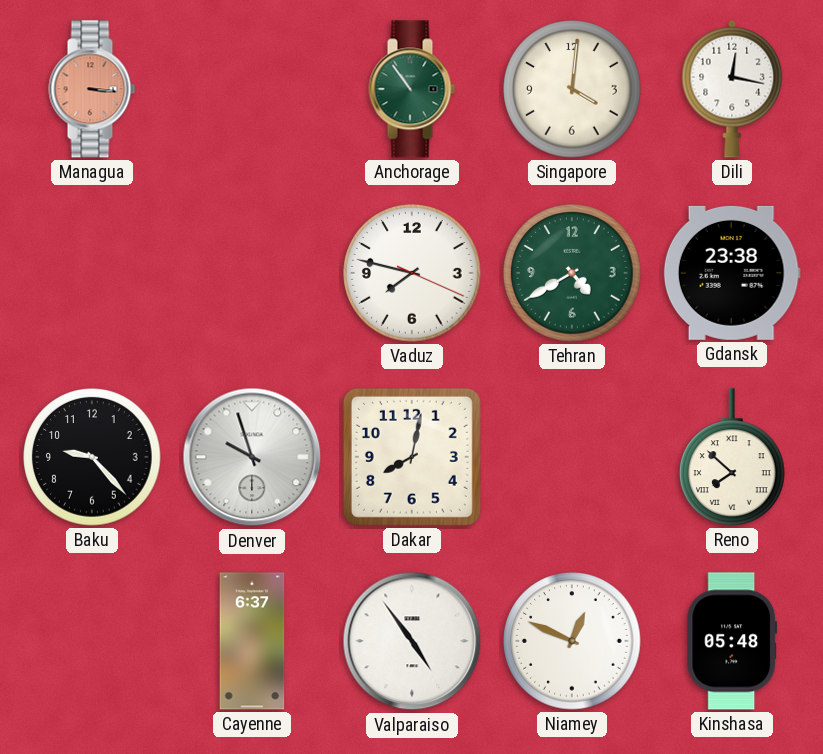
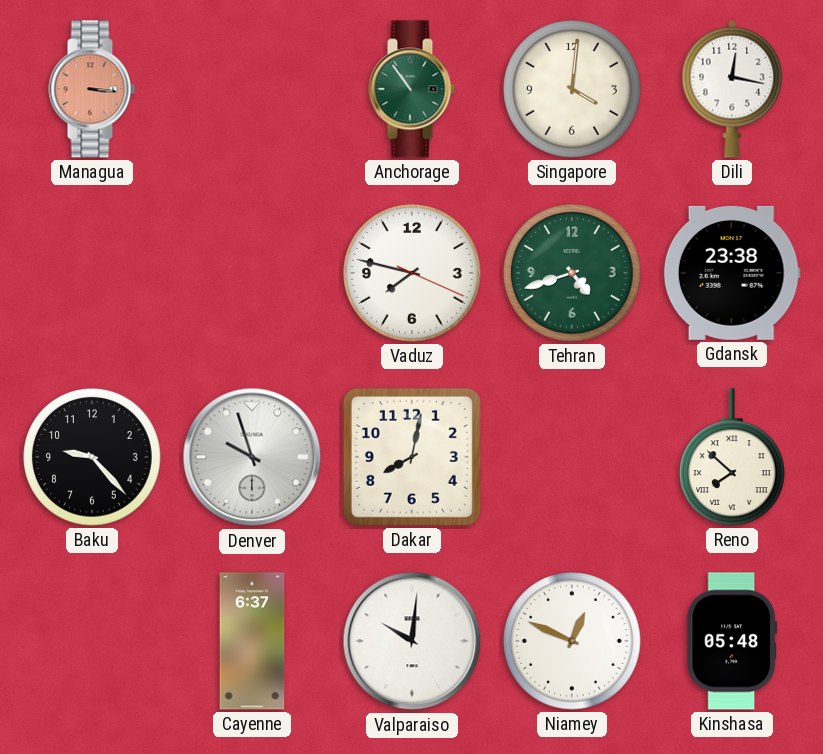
Tehran: 4:40 -> 4:42
Valparaiso: 4:54 -> 10:01
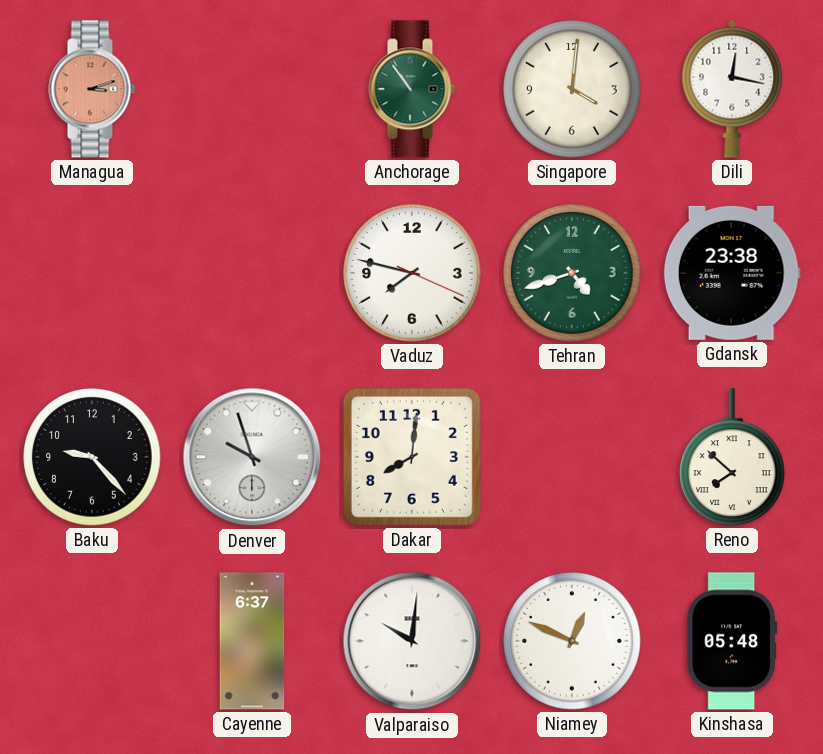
Managua: 3:16 -> 3:12
Dakar: 8:02 -> 8:01
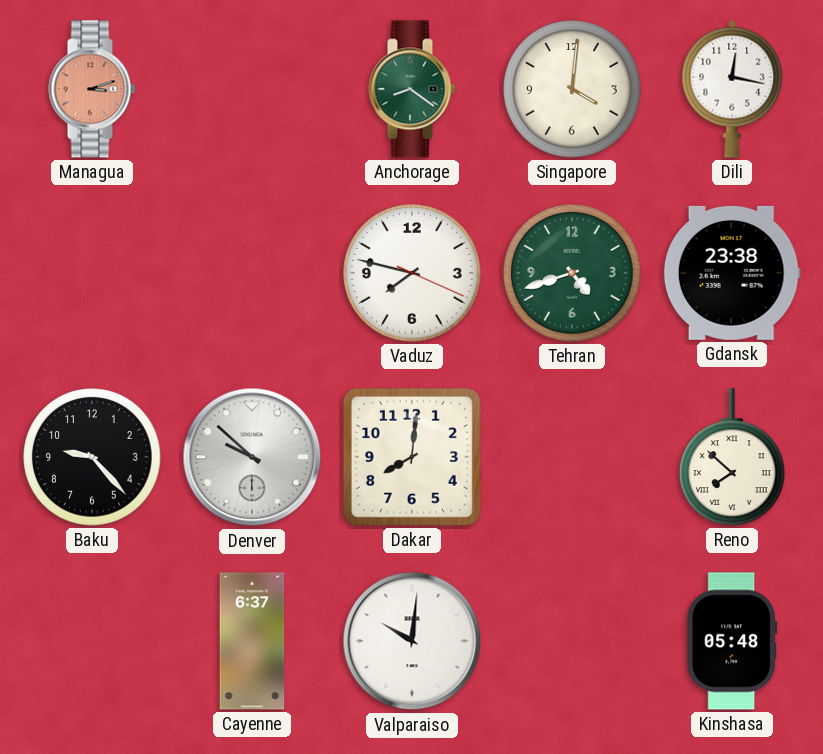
Anchorage: 10:54 -> 8:21
Denver: 9:57 -> 9:52
Niamey: 12:49 -> none
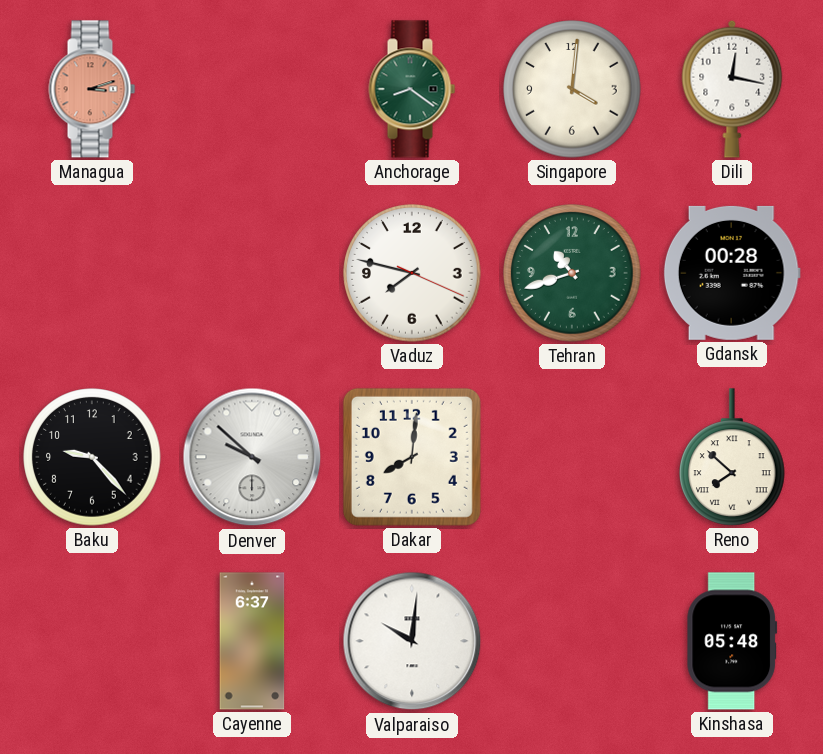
Tehran: 4:42 -> 10:42
Gdansk: 23:38 -> 00:28
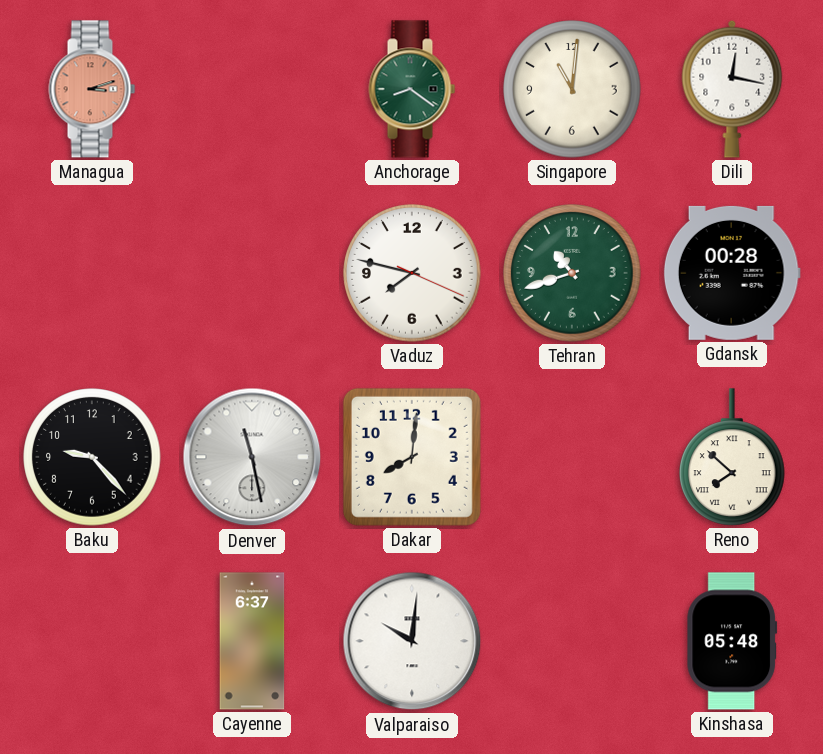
Singapore: 4:01 -> 11:01
Denver: 9:52 -> 11:28
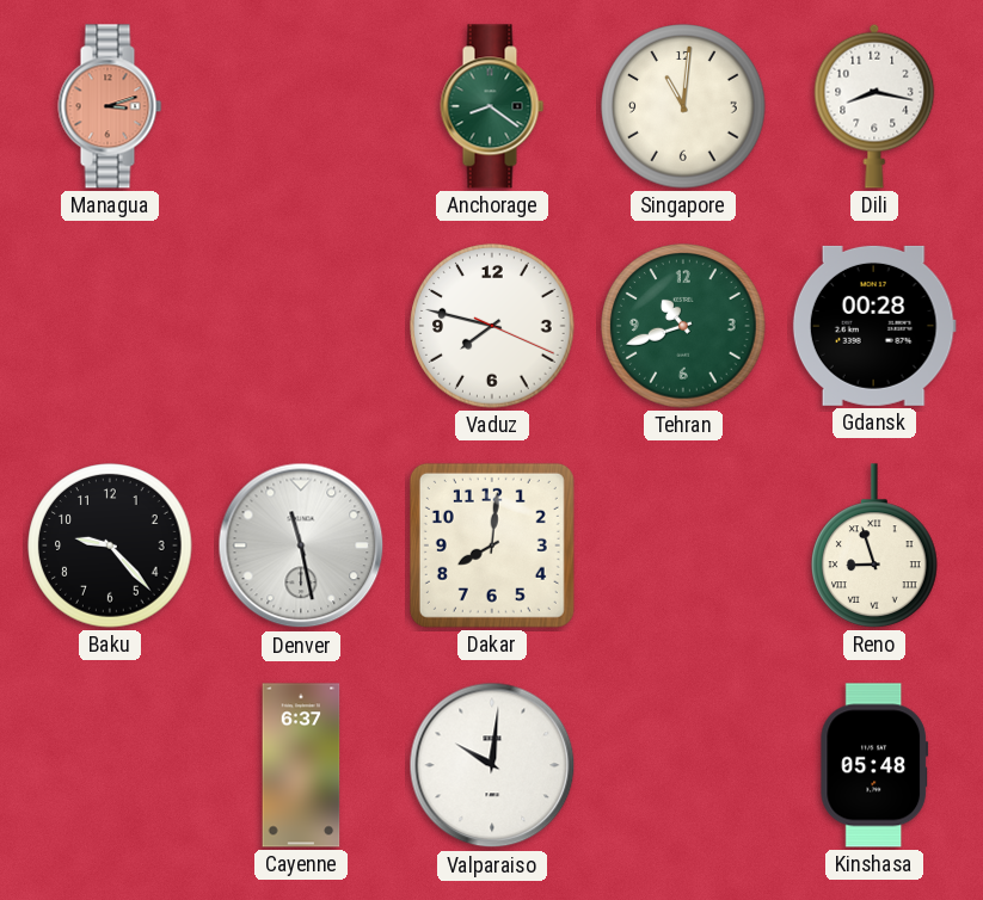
Dili: 12:17 -> 8:17
Reno: 7:52 -> 8:57
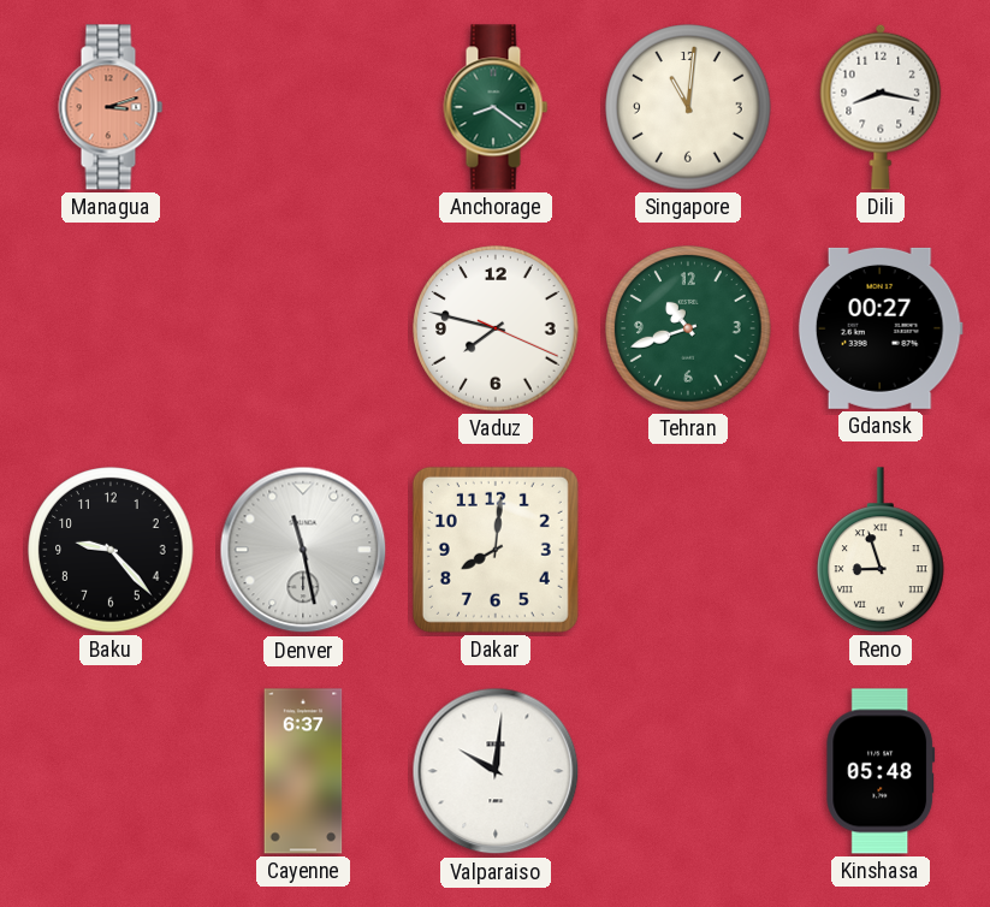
Gdansk: 00:28 -> 00:27
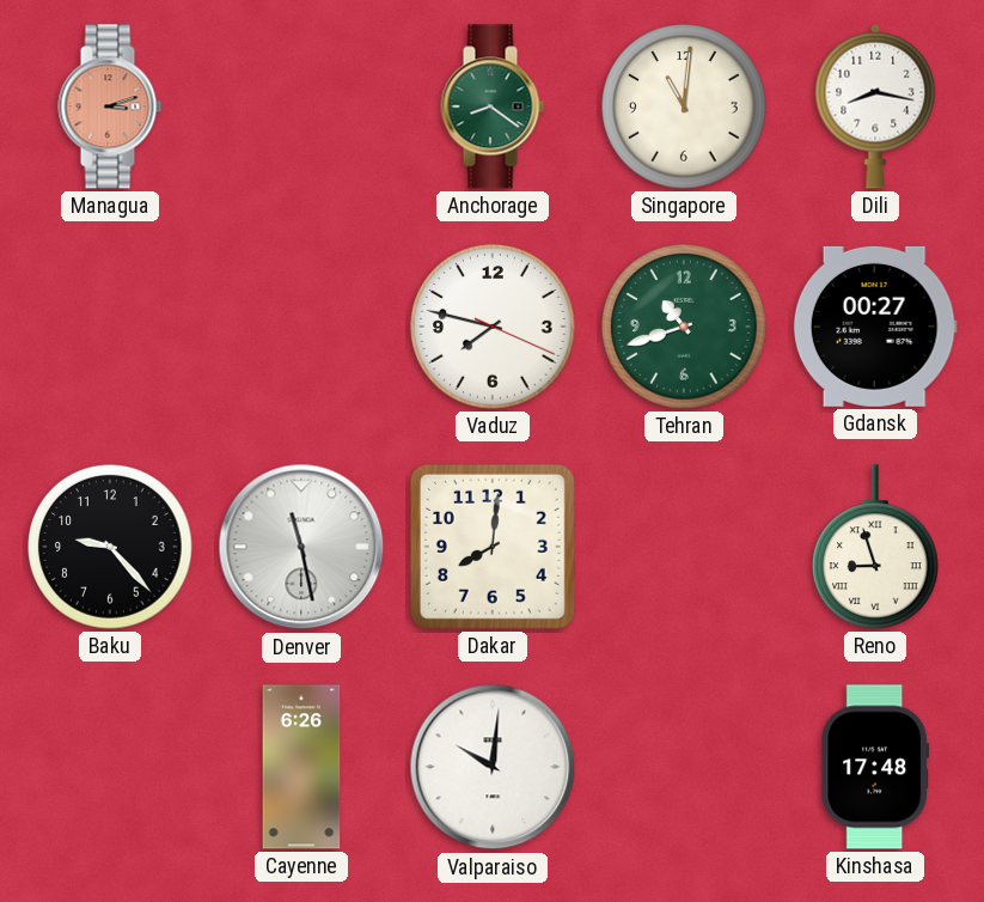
Cayenne: 6:37 -> 6:26
Kinshasa: 05:48 -> 17:48
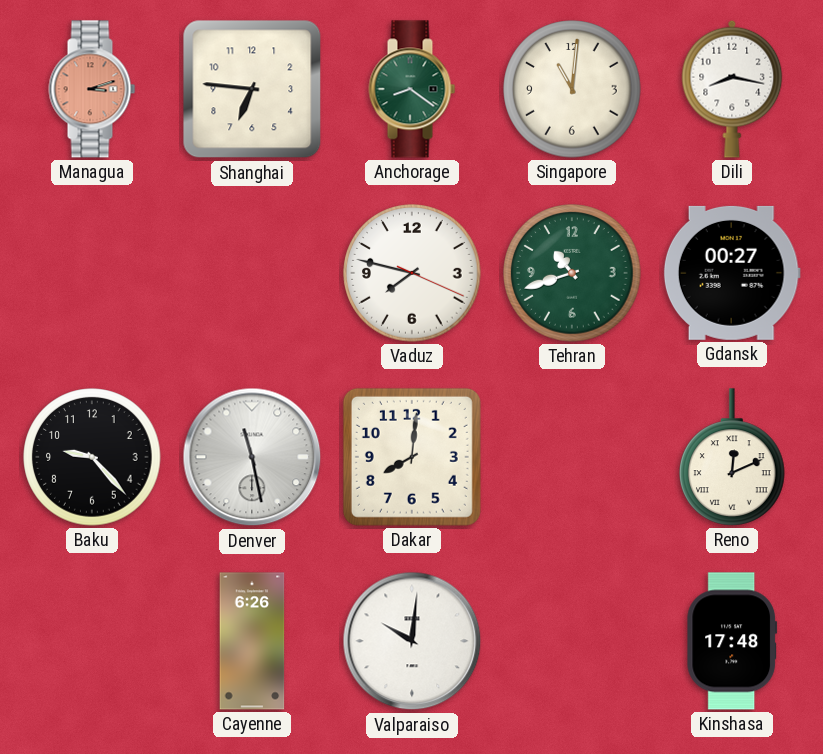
Shanghai: none -> 6:46
Reno: 8:57 -> 12:11
